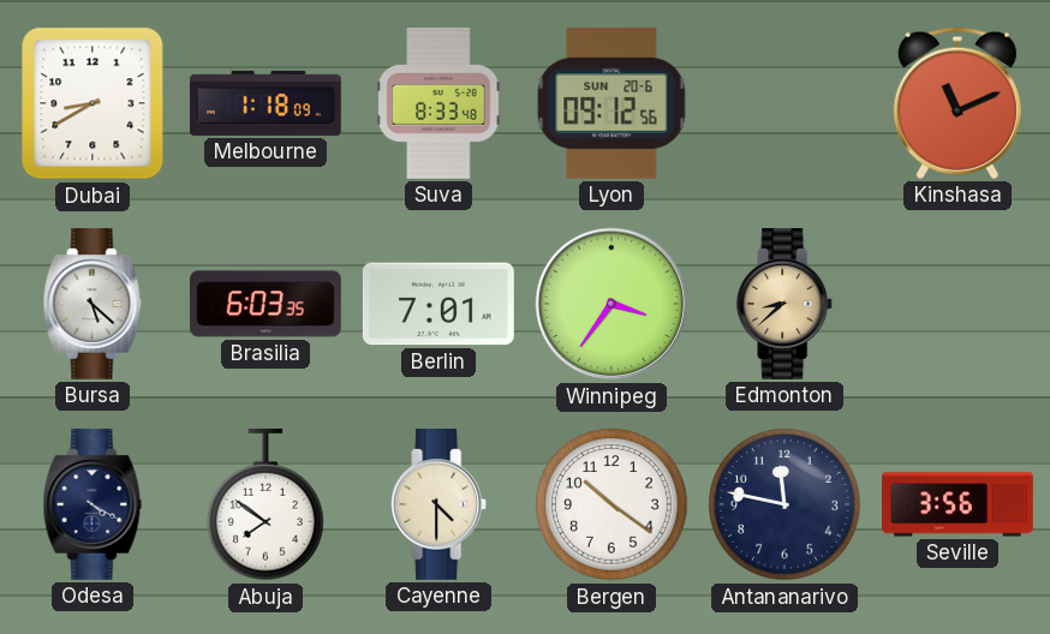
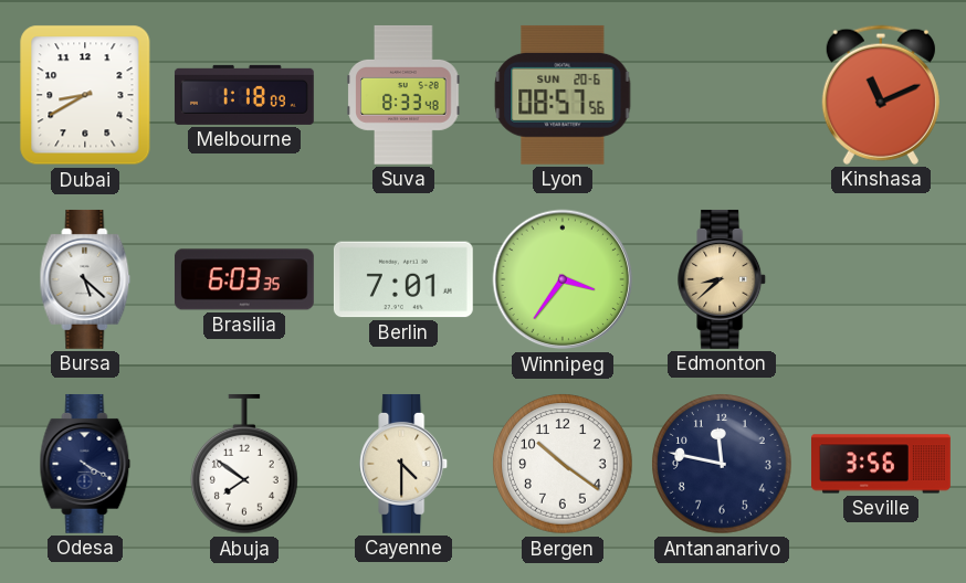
Lyon: 09:12 -> 08:57
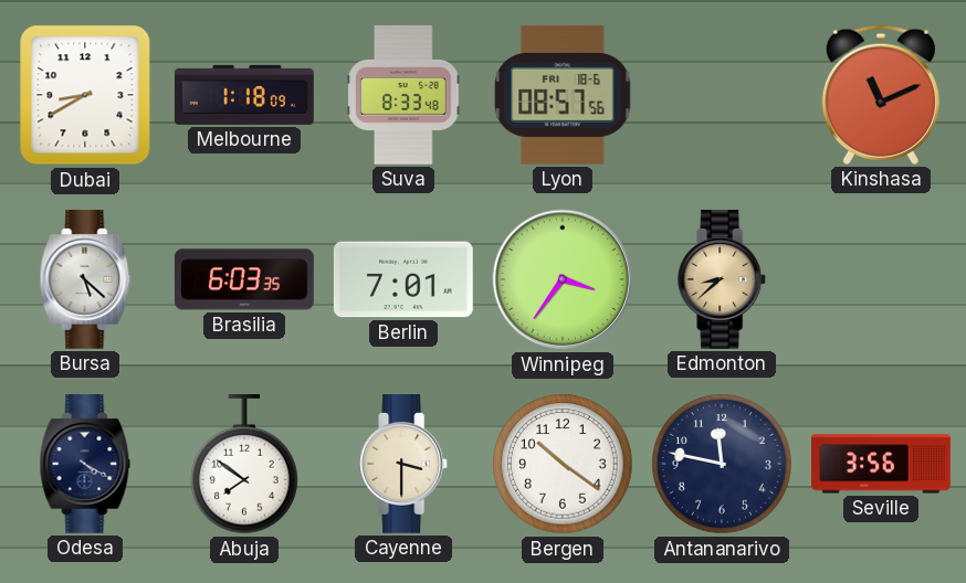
Lyon date: SUN 20-6 -> FRI 18-6
Cayenne: 4:30 -> 3:30
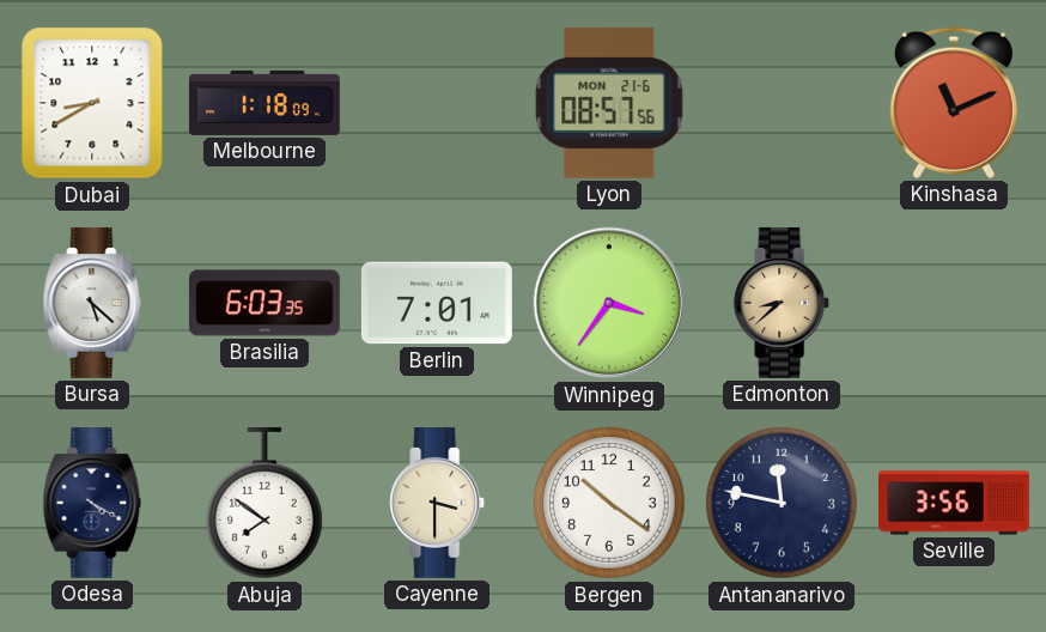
Suva: 8:33 -> none
Lyon date: FRI 18-6 -> MON 21-6
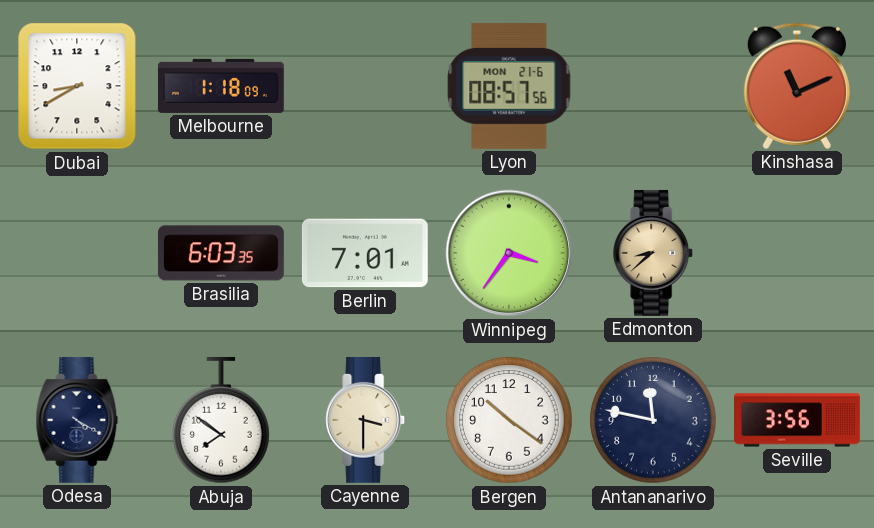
Bursa: 5:22 -> none
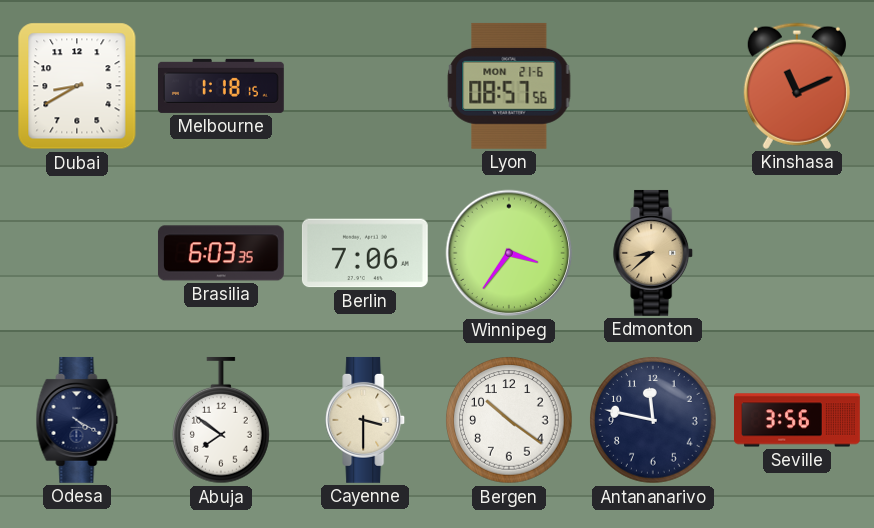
Melbourne: 1:18:09 -> 1:18:15
Berlin: 7:01 -> 7:06
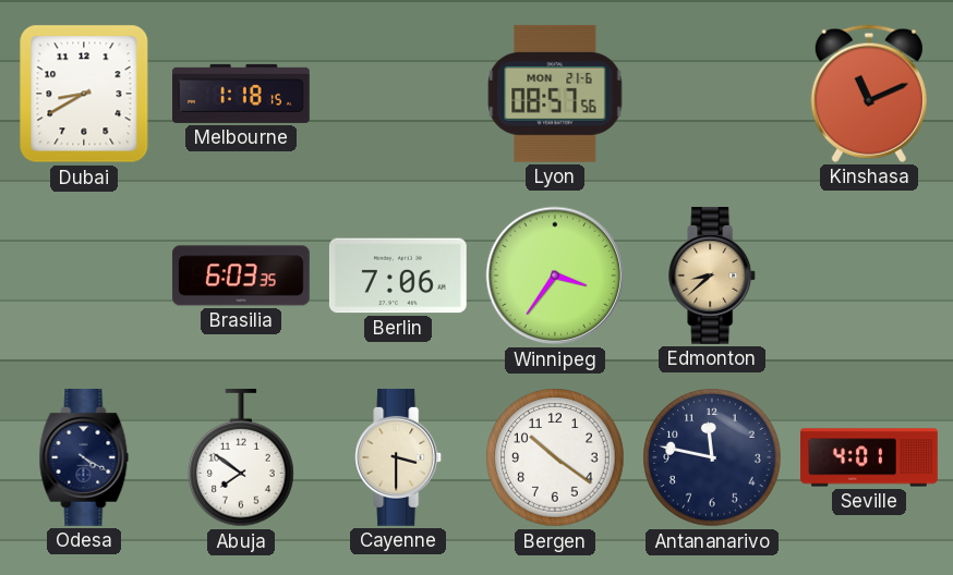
Seville: 3:56 -> 4:01
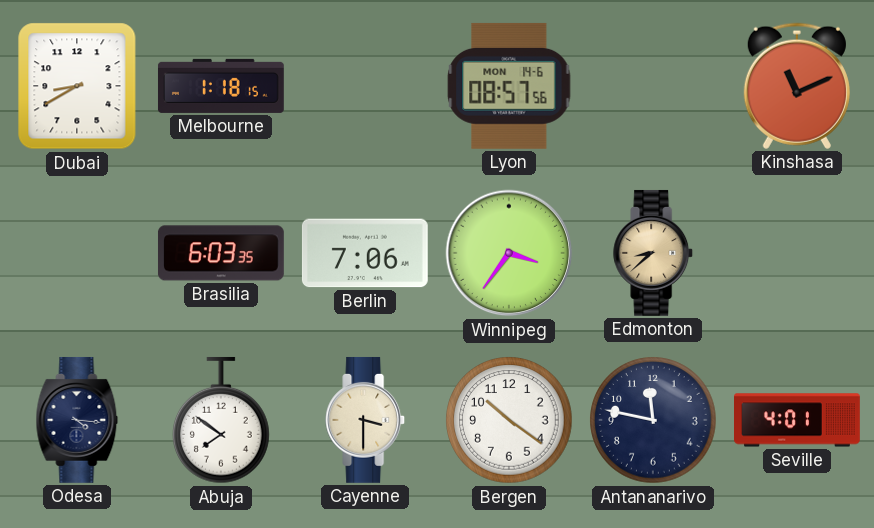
Lyon date: MON 21-6 -> MON 14-6
Odesa: 4:20 -> 4:16
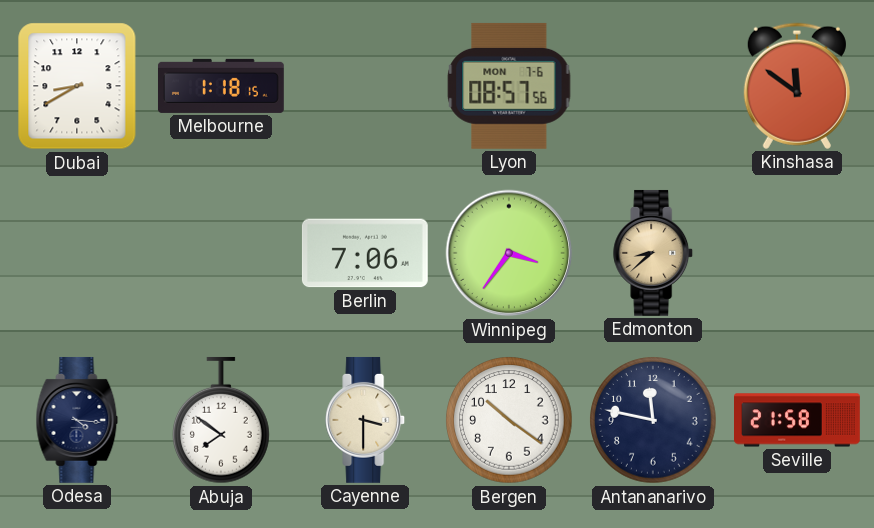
Lyon date: MON 14-6 -> MON 7-6
Kinshasa: 11:11 -> 11:51
Brasilia: 6:03 -> none
Seville: 4:01 -> 21:58
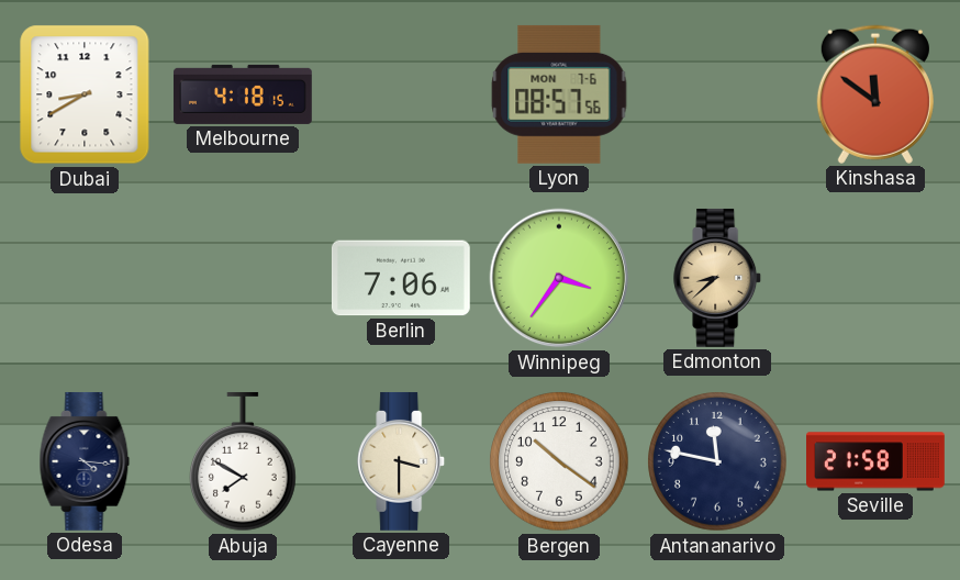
Melbourne: 1:18 -> 4:18
Abuja: 7:51 -> 7:50
